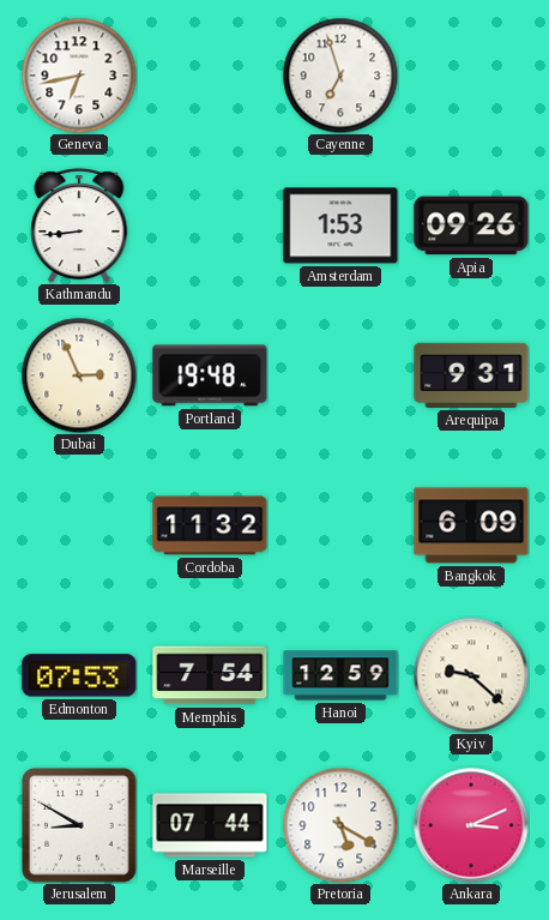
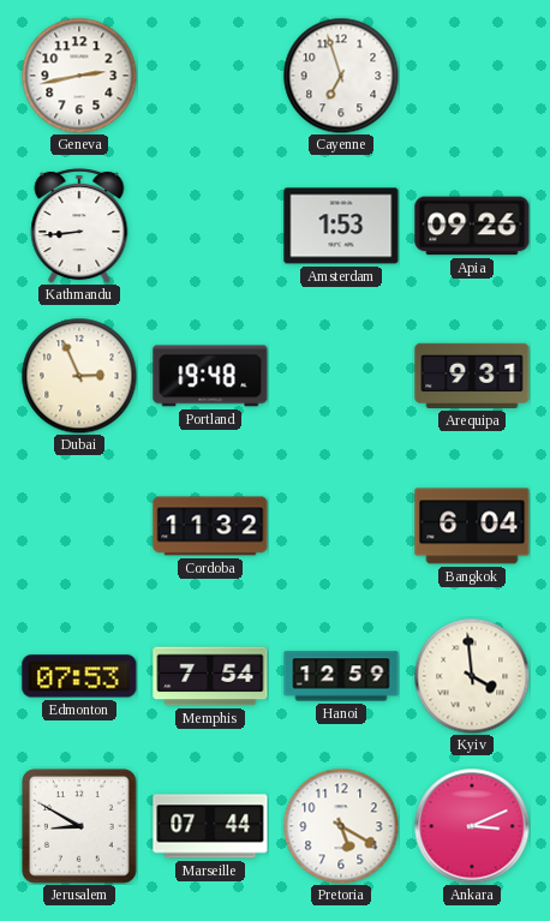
Geneva: 6:43 -> 2:43
Bangkok: 6:09 -> 6:04
Kyiv: 9:22 -> 3:59
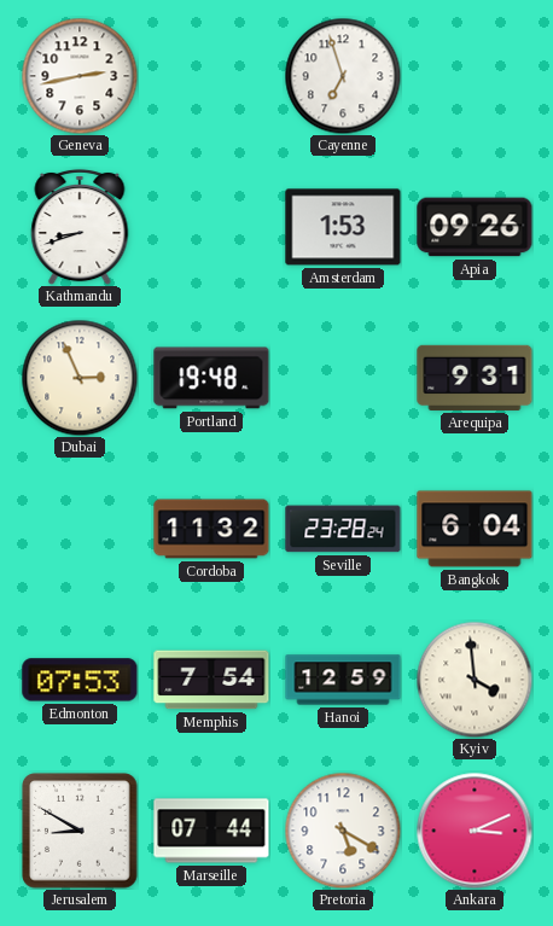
Kathmandu: 8:44 -> 8:42
Seville: none -> 23:28
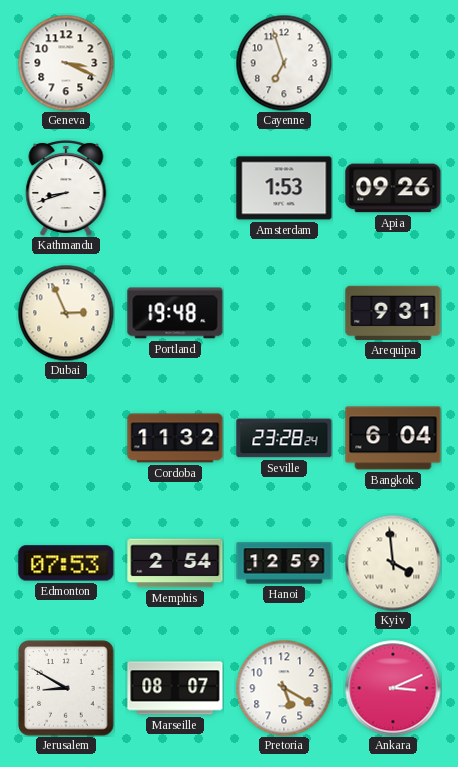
Geneva: 2:43 -> 3:19
Memphis: 7:54 -> 2:54
Marseille: 07:44 -> 08:07
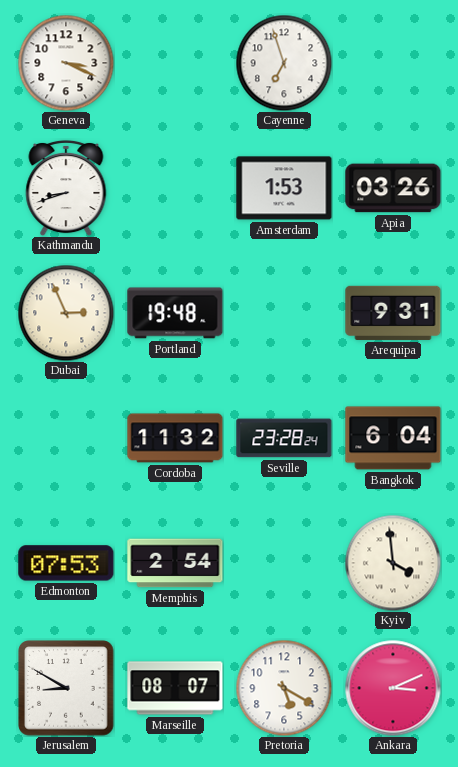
Apia: 09:26 -> 03:26
Hanoi: 12:59 -> none
